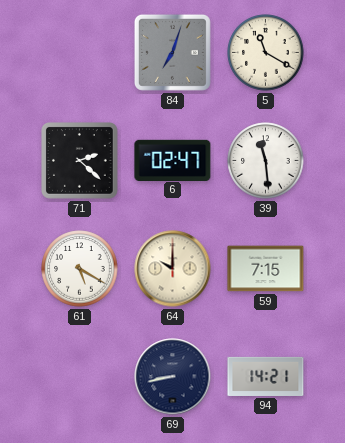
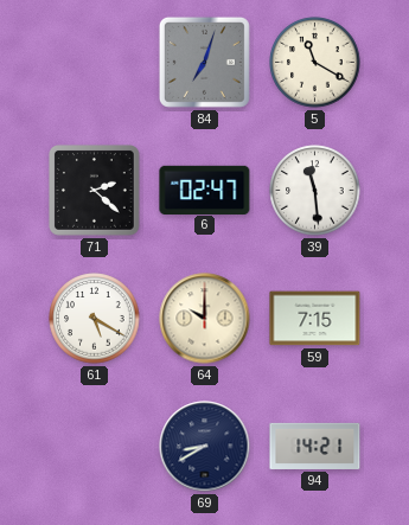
69: 8:43 -> 8:40
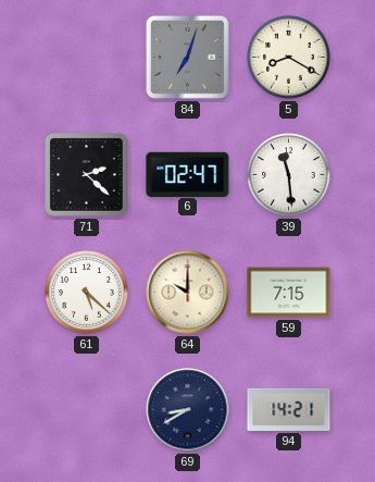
5: 11:20 -> 8:20
61: 5:20 -> 5:22
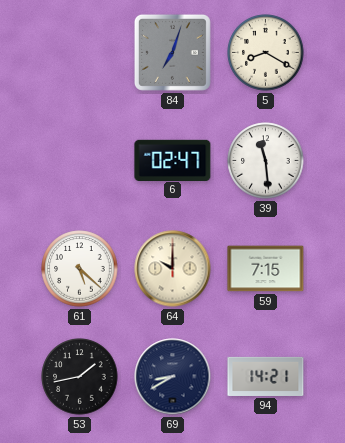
71: 2:22 -> none
53: none -> 1:43
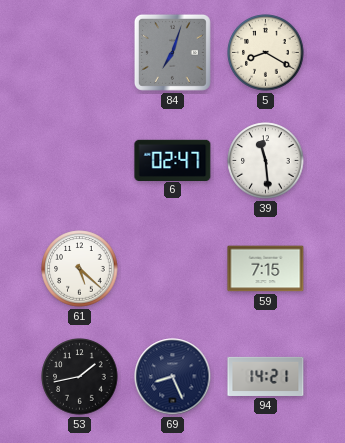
64: 10:00 -> none
69: 8:40 -> 8:26
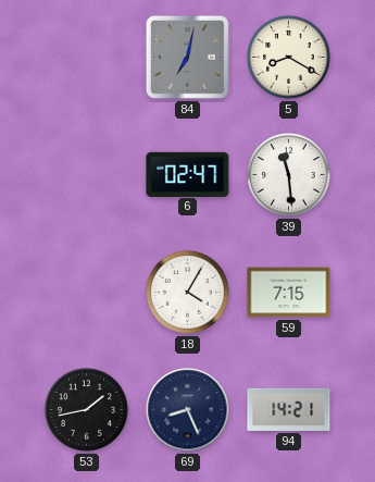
84: 7:03 -> 7:02
61: 5:22 -> none
18: none -> 4:05
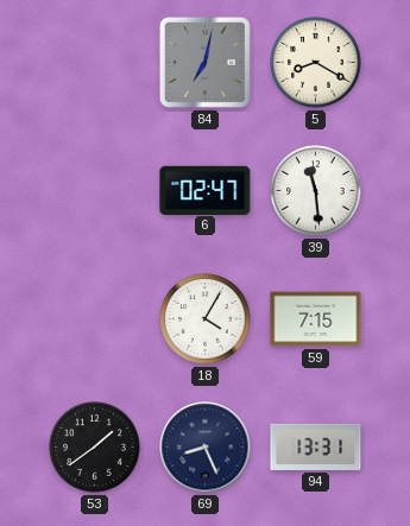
53: 1:43 -> 1:39
94: 14:21 -> 13:31
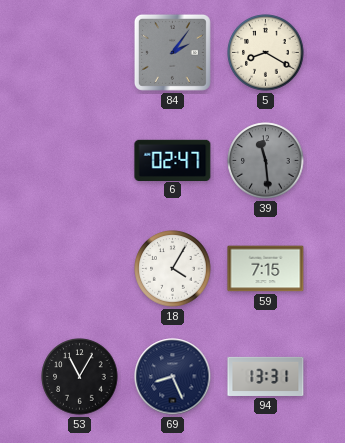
84: 7:02 -> 2:06
39 dial: white -> grey
53: 1:39 -> 11:05
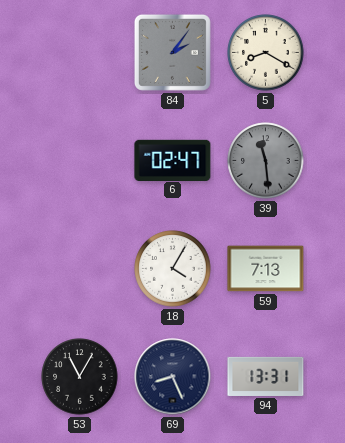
59: 7:15 -> 7:13
